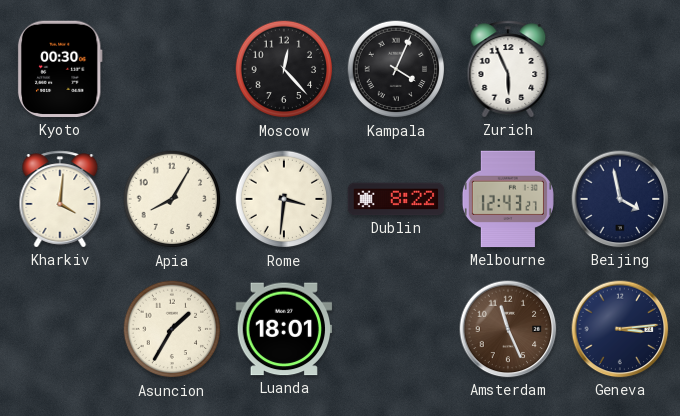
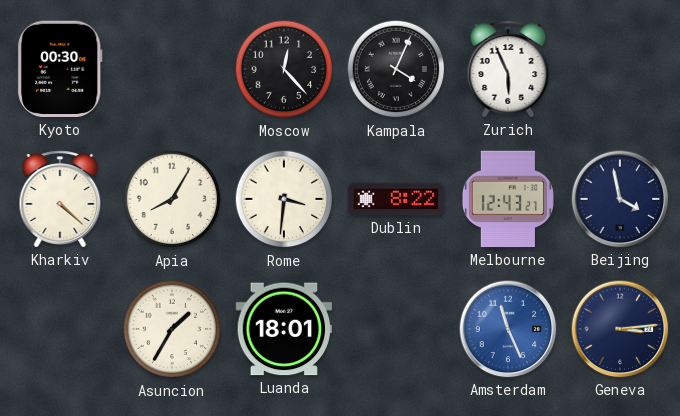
Kharkiv: 4:01 -> 4:22
Amsterdam dial: brown -> blue
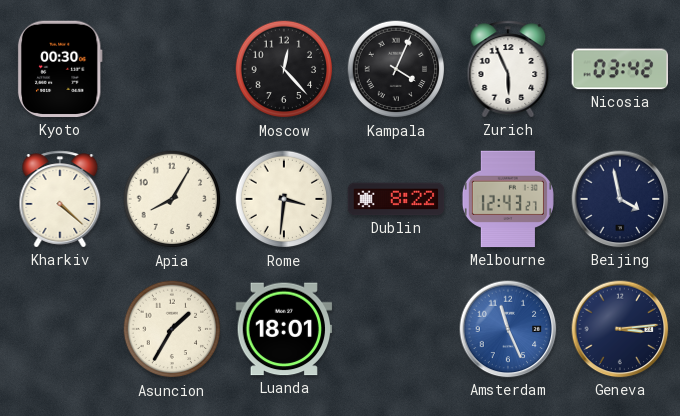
Nicosia: none -> 03:42
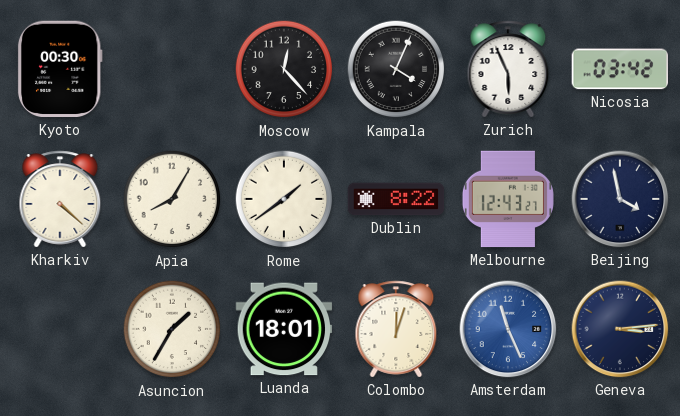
Rome: 3:31 -> 1:39
Colombo: none -> 12:03
